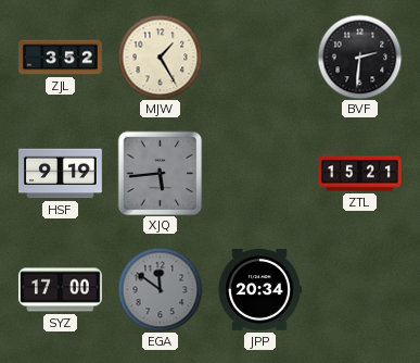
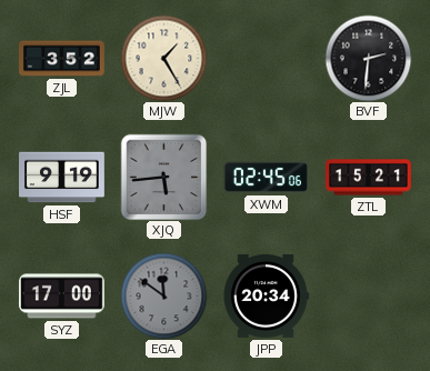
XWM: none -> 02:45
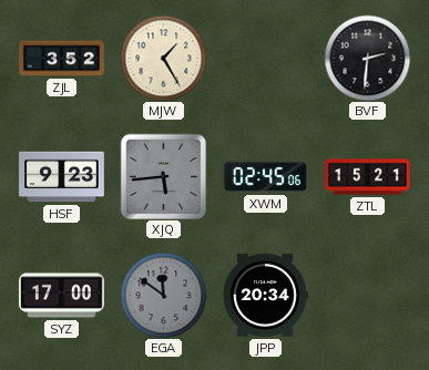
HSF: 9:19 -> 9:23
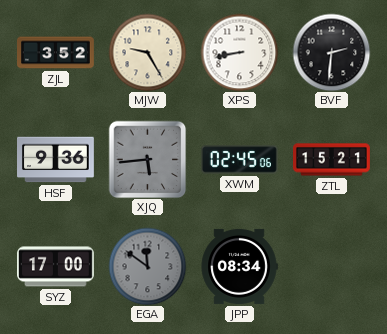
MJW: 1:25 -> 9:25
XPS: none -> 8:43
HSF: 9:23 -> 9:36
JPP: 20:34 -> 08:34
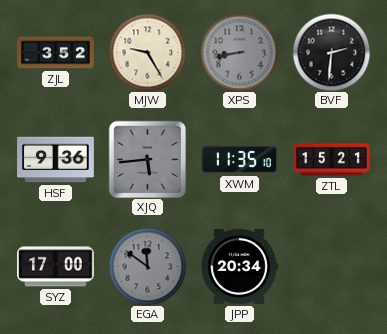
XPS dial: white -> grey
XWM: 02:45 -> 11:35
JPP: 08:34 -> 20:34
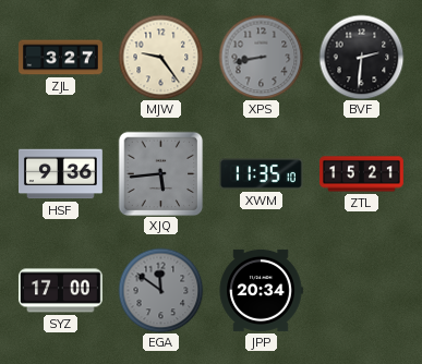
ZJL: 3:52 -> 3:27
MJW: 9:25 -> 9:24
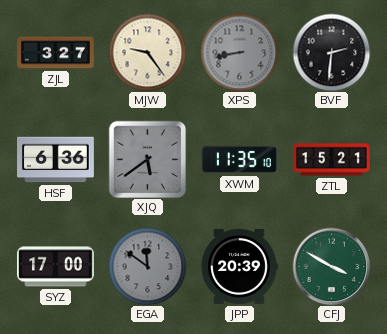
HSF: 9:36 -> 6:36
XJQ: 5:44 -> 5:39
JPP: 20:34 -> 20:39
CFJ: none -> 3:50
